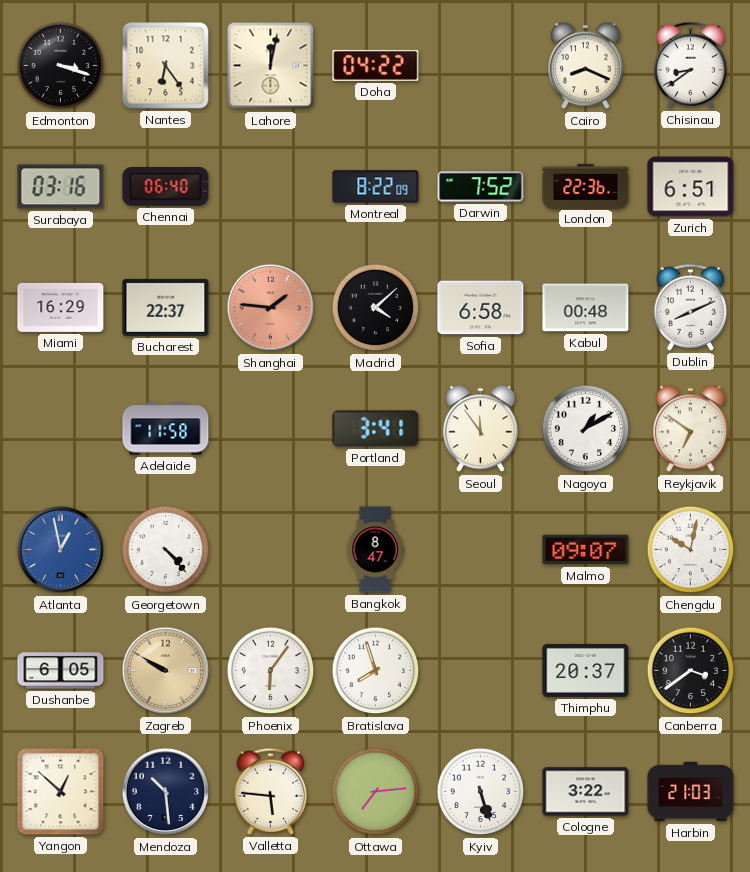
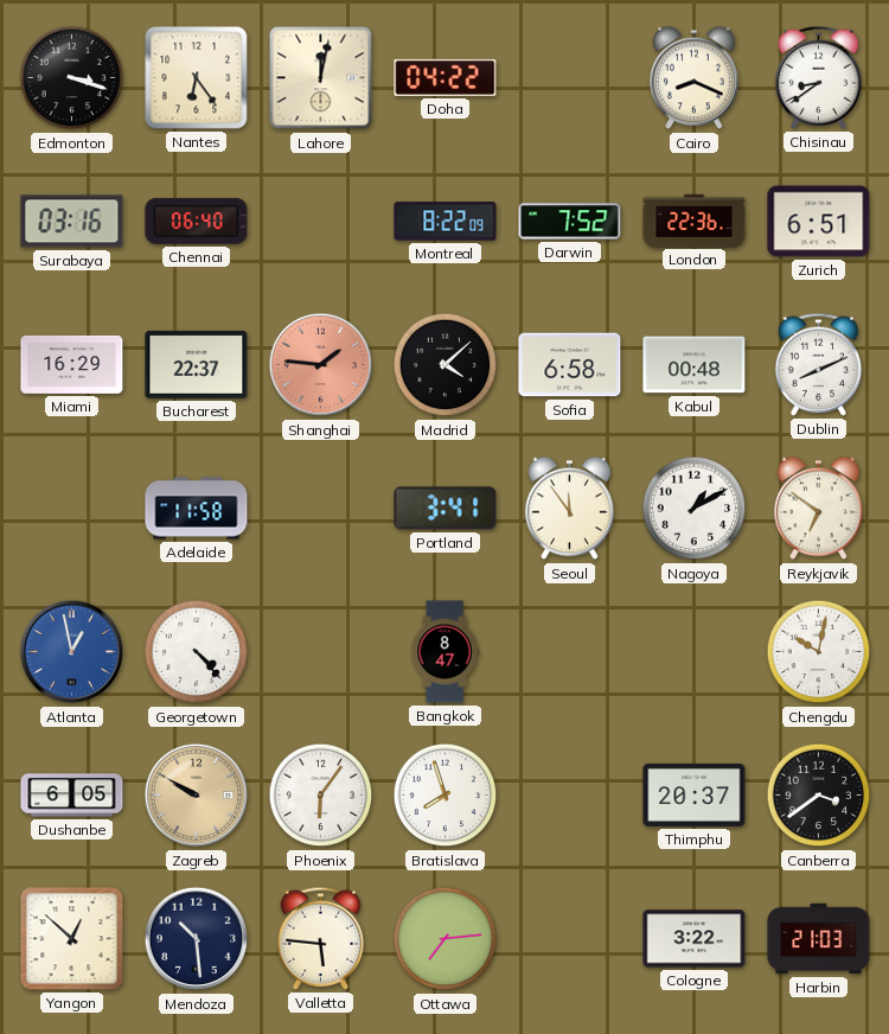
Malmo: 09:07 -> none
Kyiv: 5:27 -> none
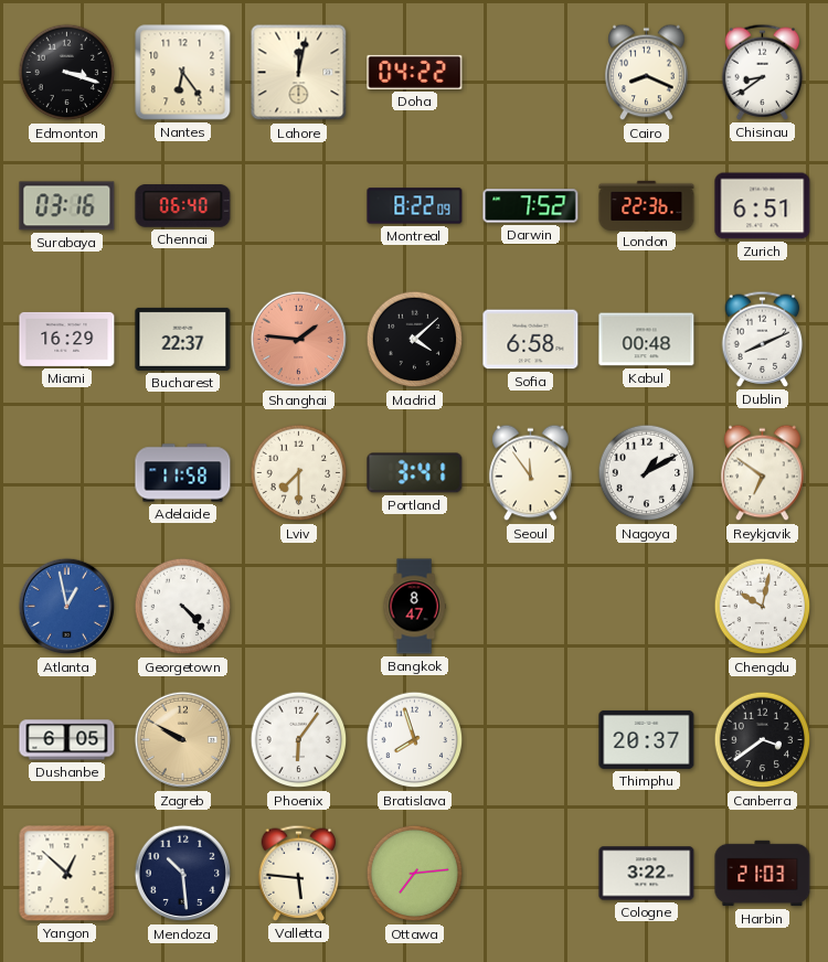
Lviv: none -> 7:30
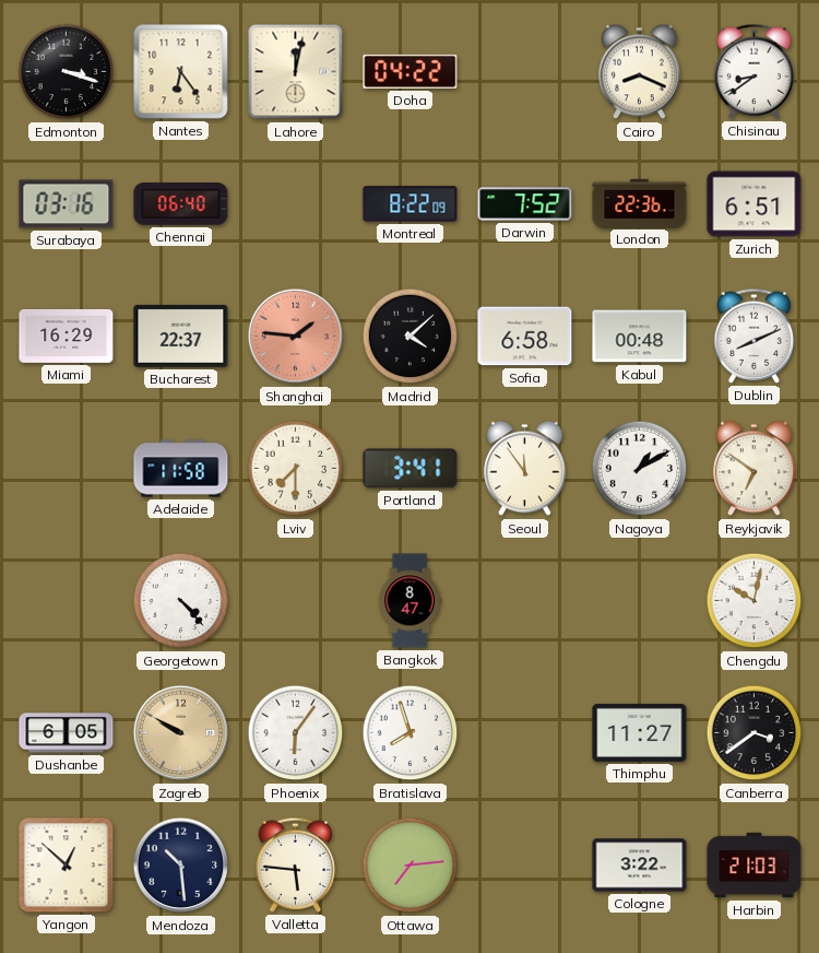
Atlanta: 12:58 -> none
Thimphu: 20:37 -> 11:27
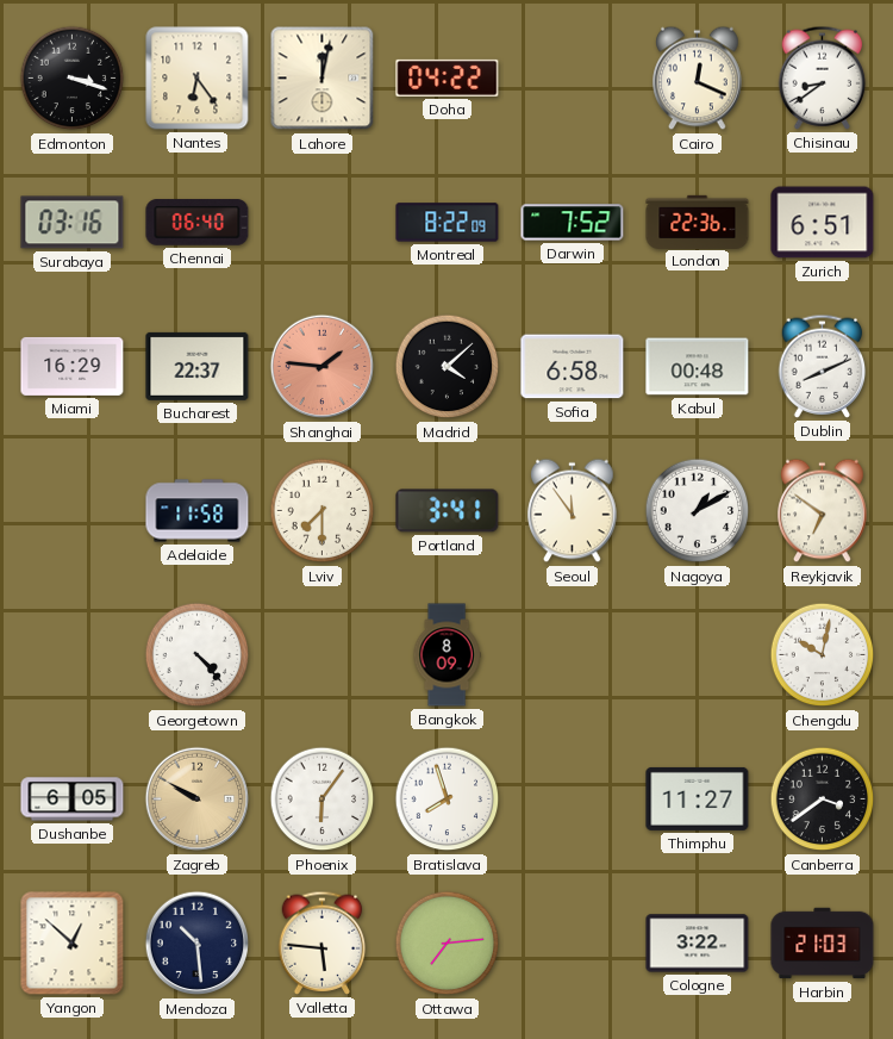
Cairo: 8:19 -> 12:19
Bangkok: 8:47 -> 8:09
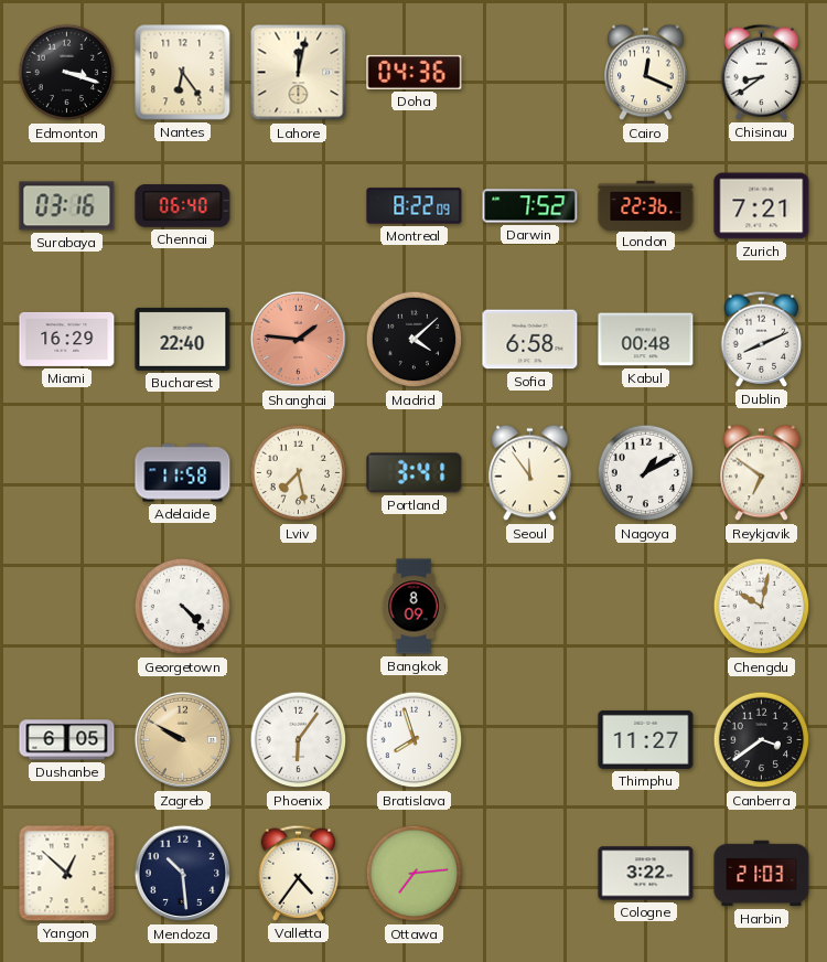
Doha: 04:22 -> 04:36
Zurich: 6:51 -> 7:21
Bucharest: 22:37 -> 22:40
Lviv: 7:30 -> 7:28
Valletta: 5:46 -> 4:36
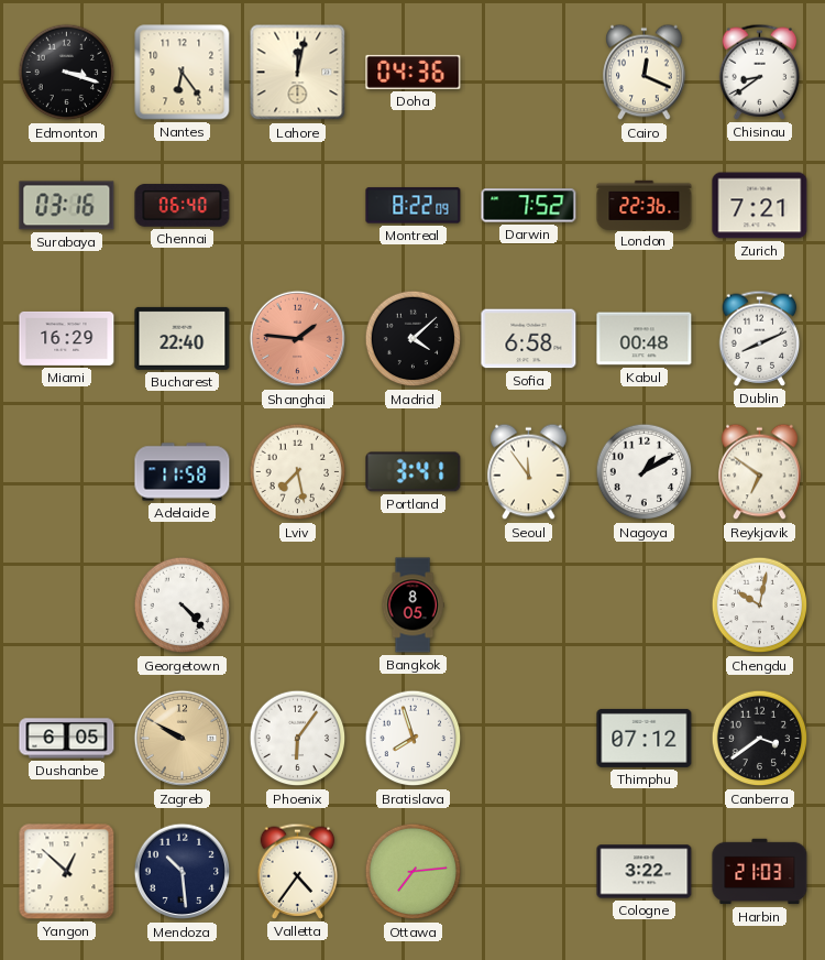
Bangkok: 8:09 -> 8:05
Thimphu: 11:27 -> 07:12
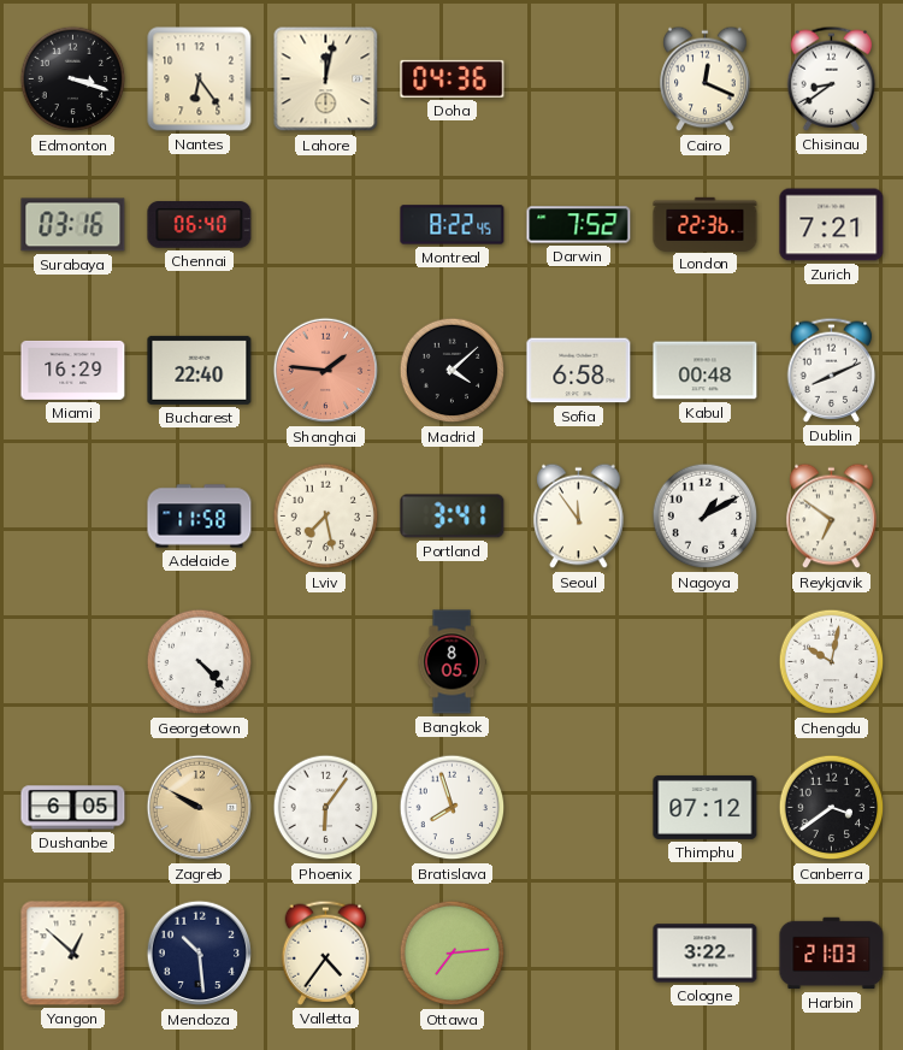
Montreal: 8:22:09 -> 8:22:45
